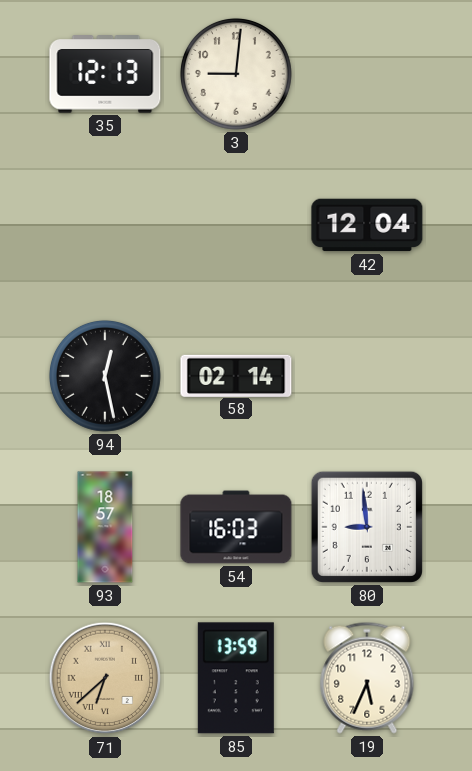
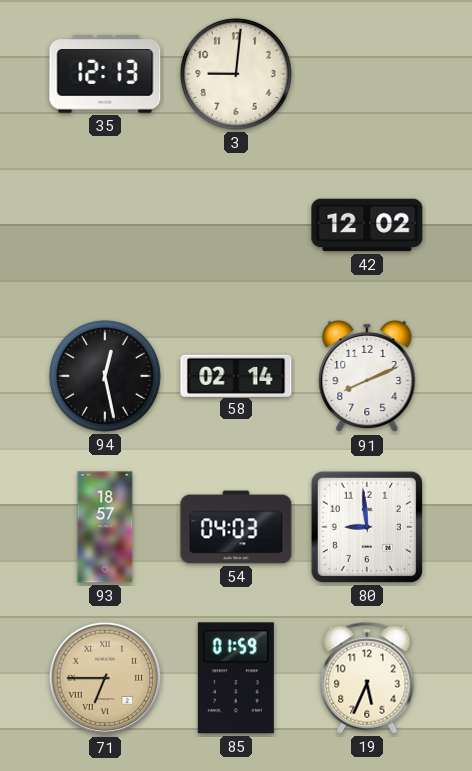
42: 12:04 -> 12:02
91: none -> 8:11
54: 16:03 -> 04:03
71: 6:38 -> 6:45
85: 13:59 -> 01:59
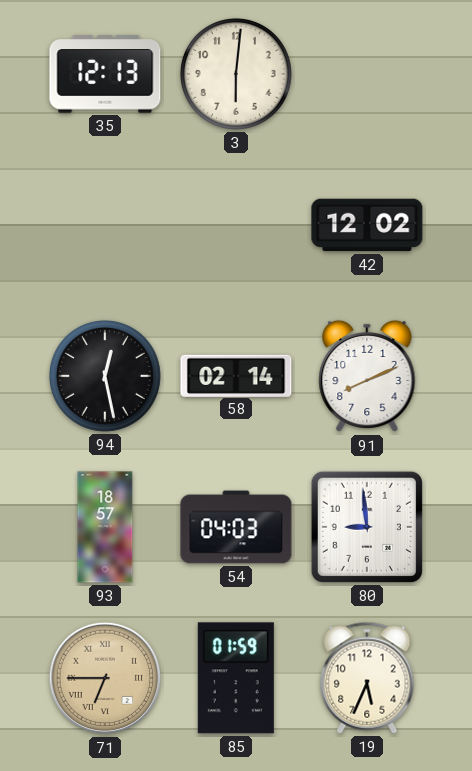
3: 9:01 -> 6:01
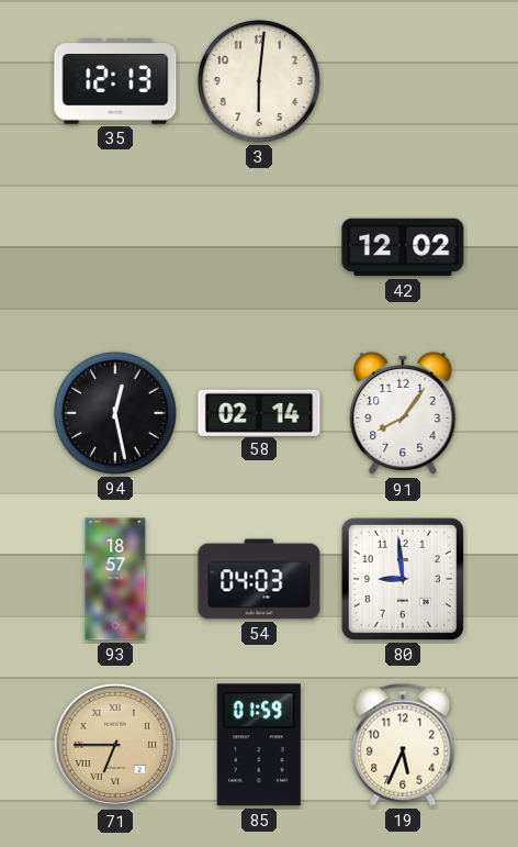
91: 8:11 -> 8:06
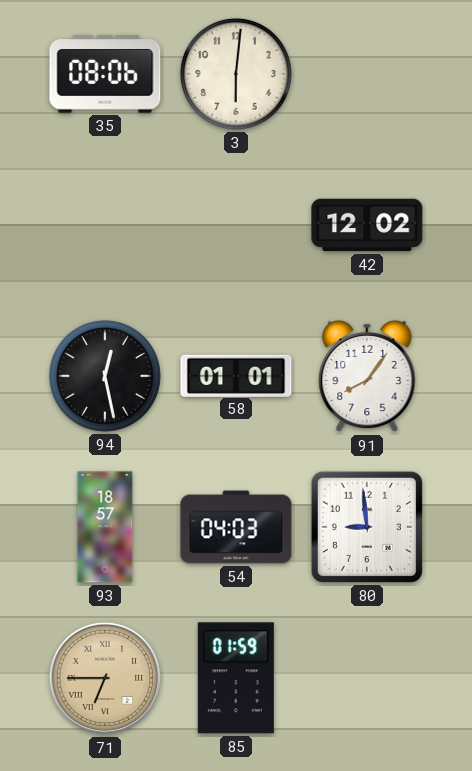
35: 12:13 -> 08:06
58: 02:14 -> 01:01
19: 5:34 -> none
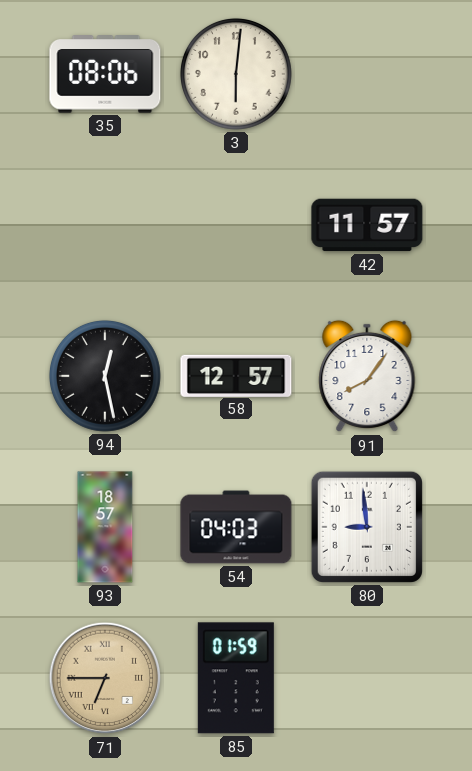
42: 12:02 -> 11:57
58: 01:01 -> 12:57
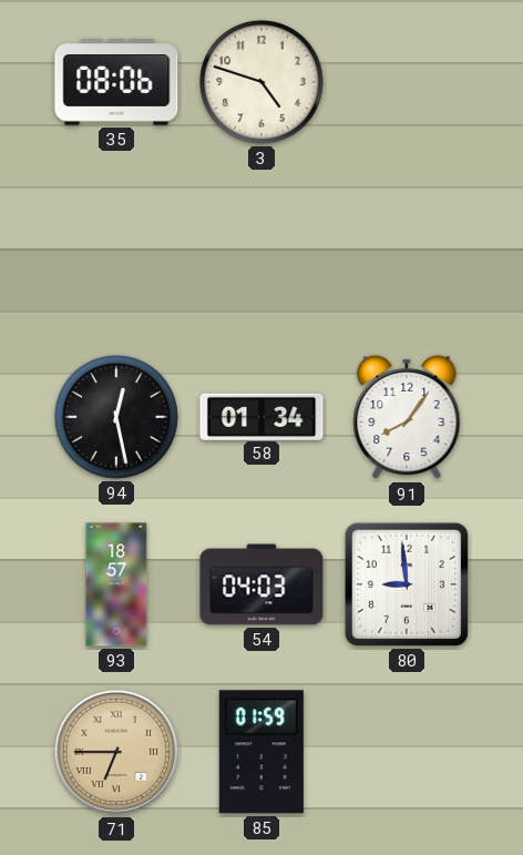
3: 6:01 -> 4:48
42: 11:57 -> none
58: 12:57 -> 01:34
